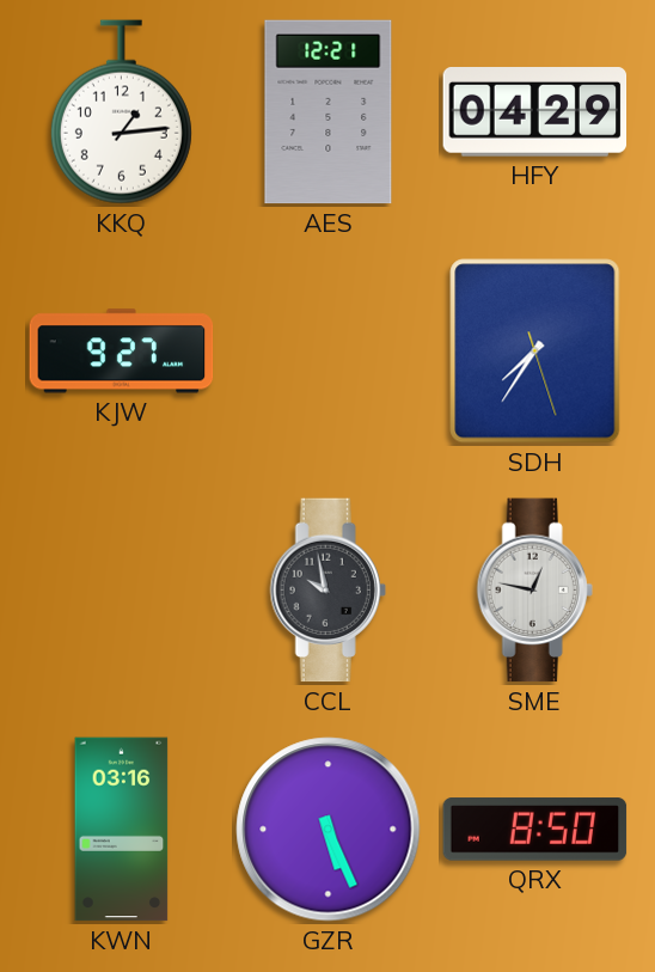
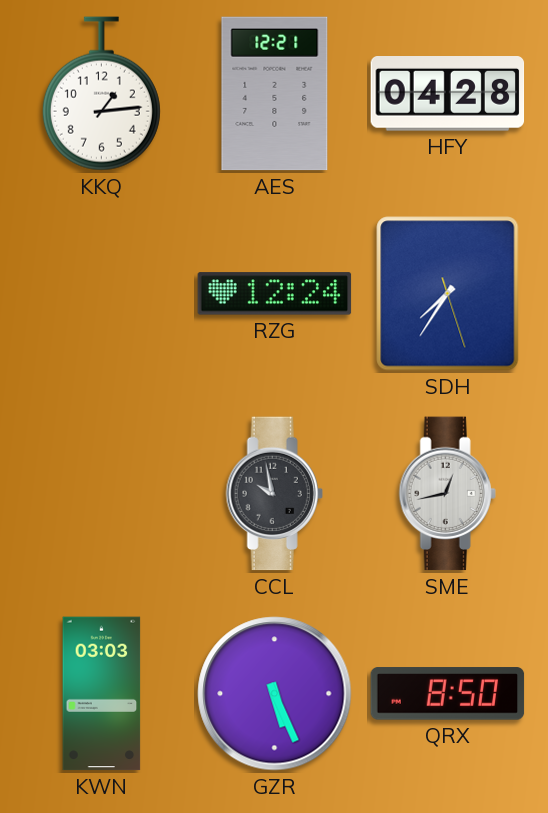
HFY: 04:29 -> 04:28
KJW: 9:27 -> none
RZG: none -> 12:24
SME: 12:47 -> 12:43
KWN: 03:16 -> 03:03
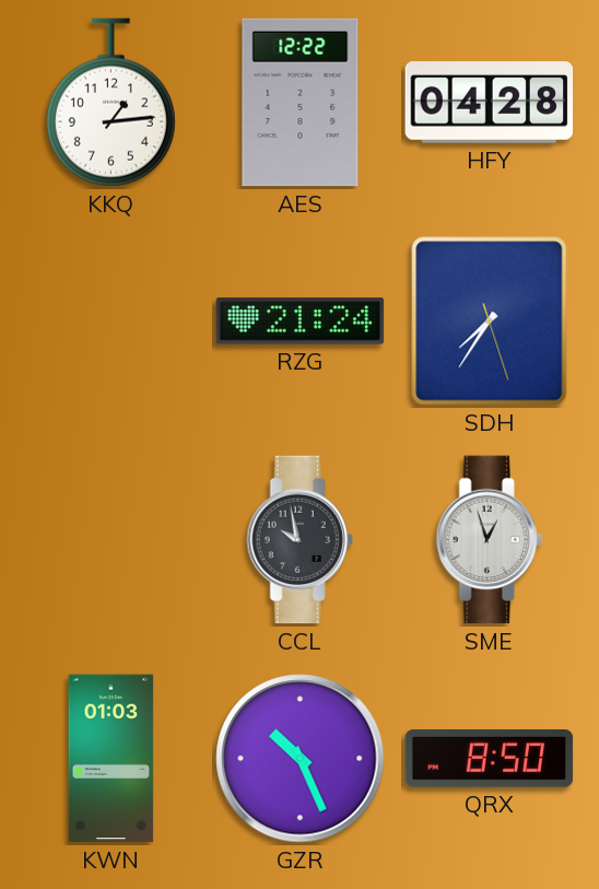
AES: 12:21 -> 12:22
RZG: 12:24 -> 21:24
SME: 12:43 -> 12:57
KWN: 03:03 -> 01:03
GZR: 5:26 -> 10:26
